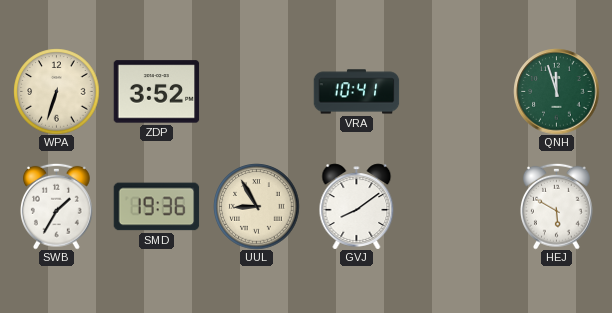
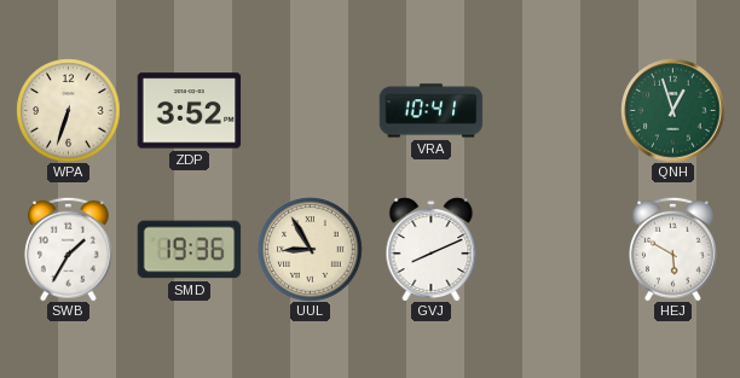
QNH: 11:57 -> 12:57
GVJ: 8:09 -> 8:11
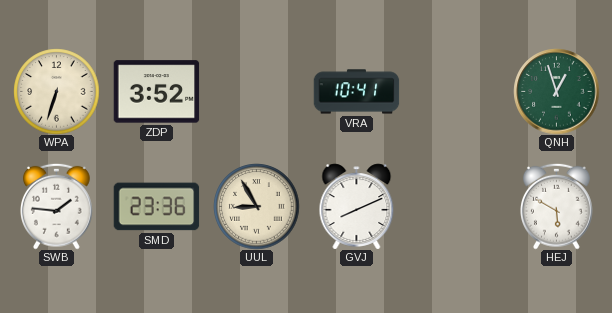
SWB: 1:35 -> 1:46
SMD: 19:36 -> 23:36
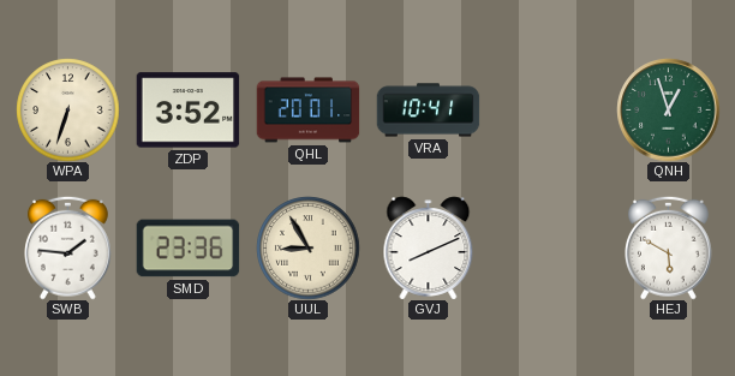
QHL: none -> 20:01
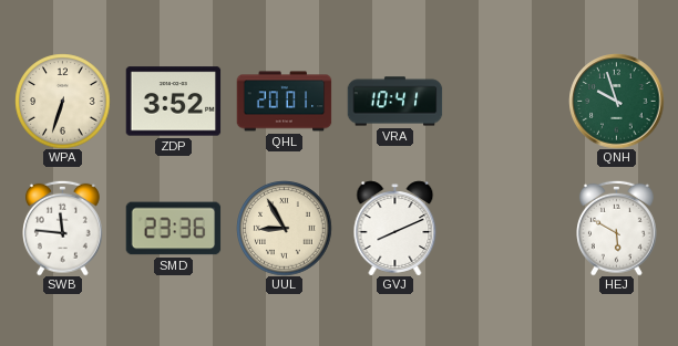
QNH: 12:57 -> 9:57
SWB: 1:46 -> 11:46
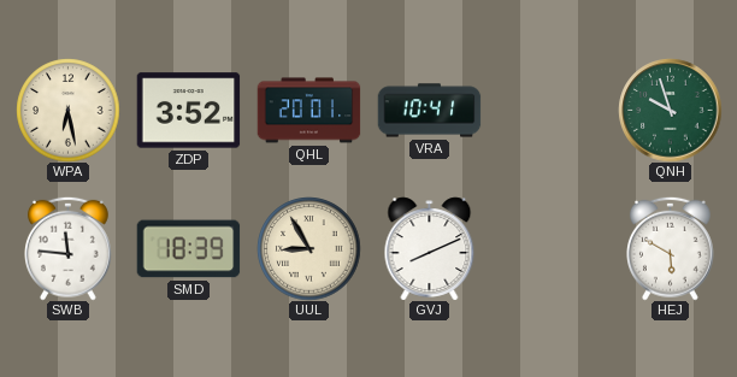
WPA: 6:33 -> 6:28
SMD: 23:36 -> 18:39
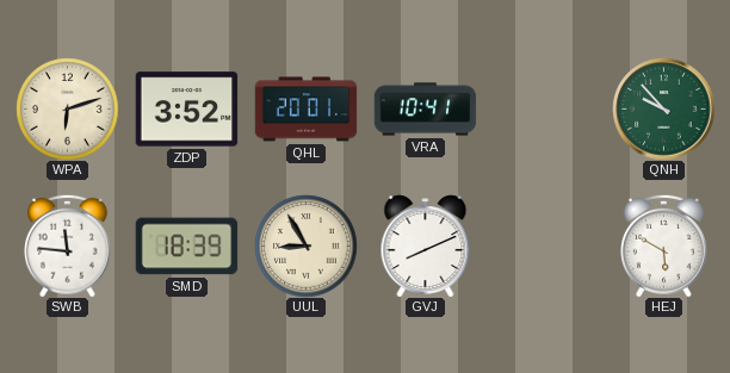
WPA: 6:28 -> 6:12
QNH: 9:57 -> 9:53
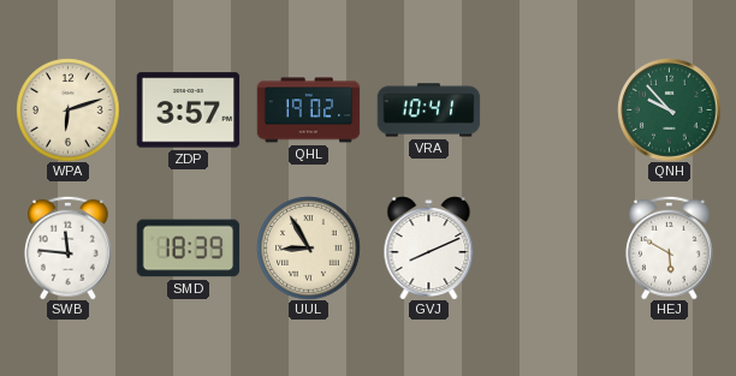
ZDP: 3:52 -> 3:57
QHL: 20:01 -> 19:02
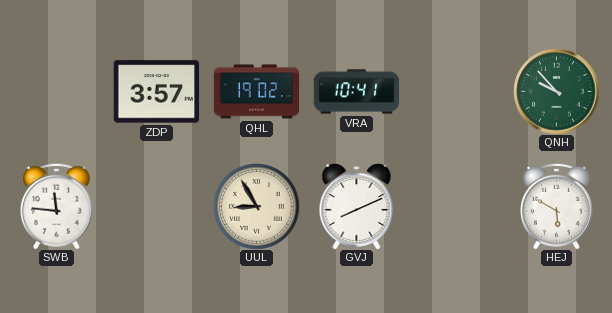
WPA: 6:12 -> none
SMD: 18:39 -> none
